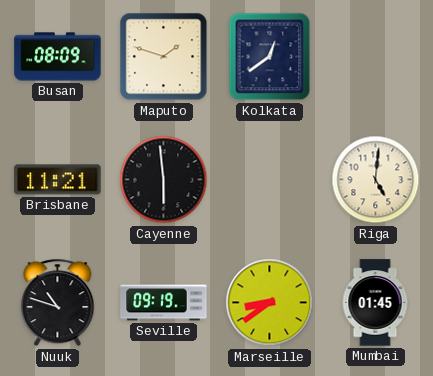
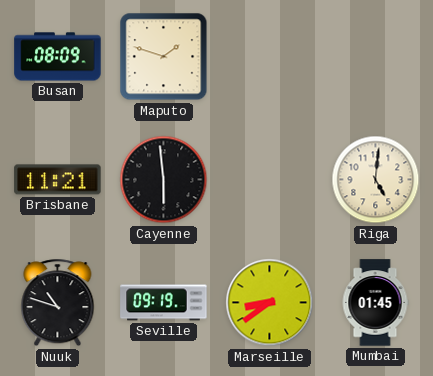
Kolkata: 12:39 -> none
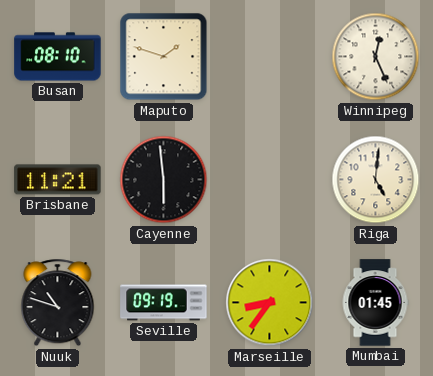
Busan: 08:09 -> 08:10
Winnipeg: none -> 12:26
Marseille: 8:39 -> 8:36
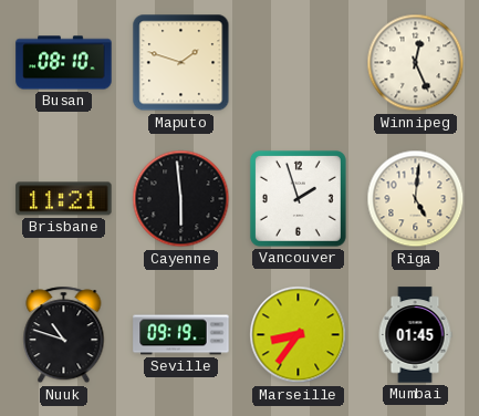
Vancouver: none -> 1:57
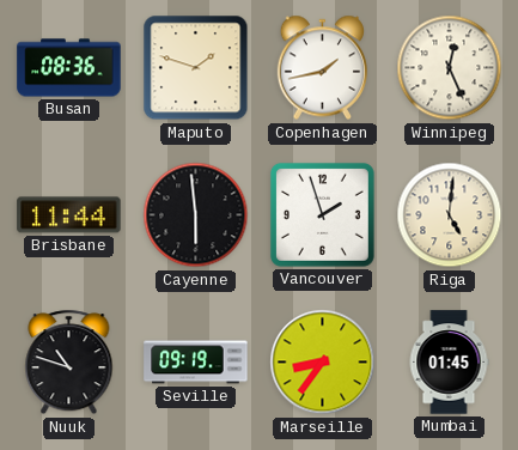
Busan: 08:10 -> 08:36
Copenhagen: none -> 1:43
Brisbane: 11:21 -> 11:44
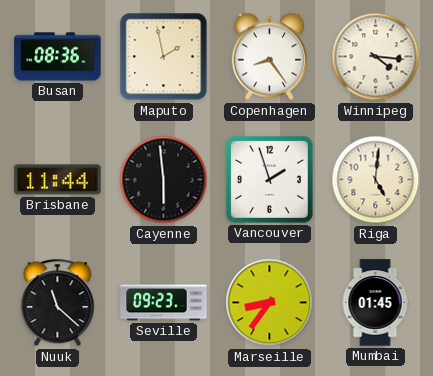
Maputo: 1:48 -> 1:58
Copenhagen: 1:43 -> 8:24
Winnipeg: 12:26 -> 4:16
Nuuk: 10:48 -> 11:22
Seville: 09:19 -> 09:23
